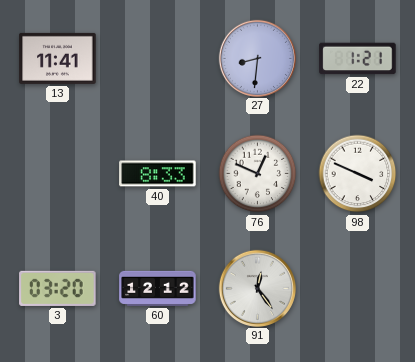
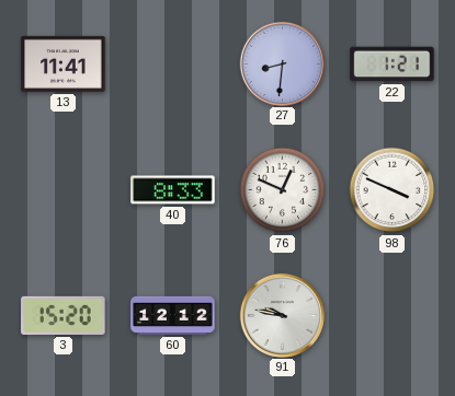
3: 03:20 -> 15:20
91: 12:24 -> 9:47
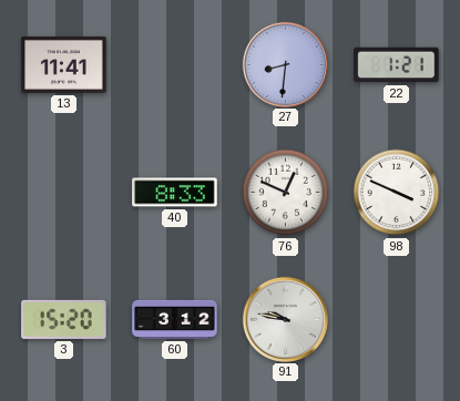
60: 12:12 -> 3:12
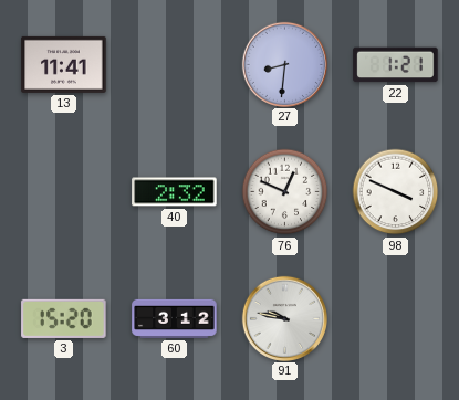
40: 8:33 -> 2:32
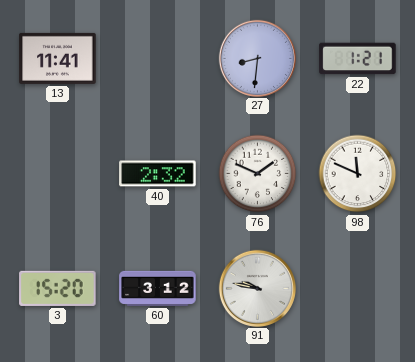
76: 12:49 -> 1:49
98: 3:49 -> 11:49
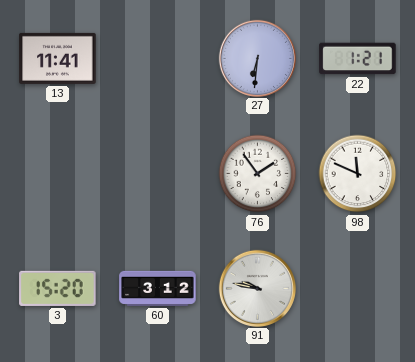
27: 8:31 -> 6:31
40: 2:32 -> none
76: 1:49 -> 1:54
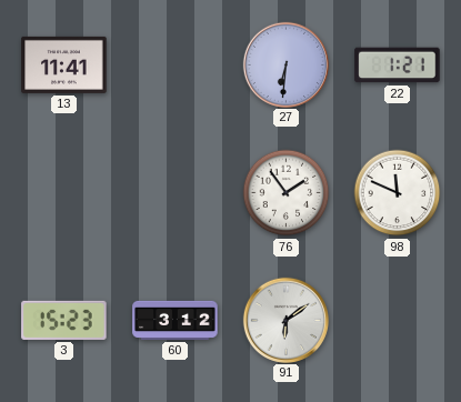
3: 15:20 -> 15:23
91: 9:47 -> 6:09
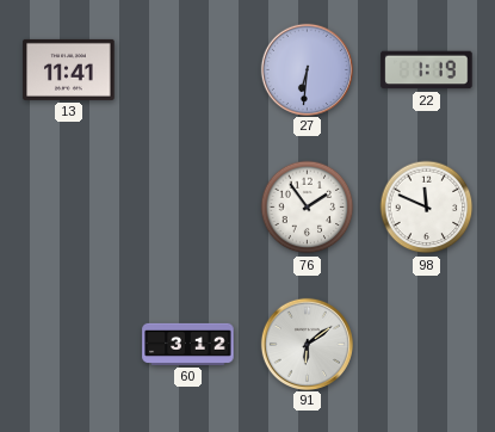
22: 1:21 -> 1:19
3: 15:23 -> none
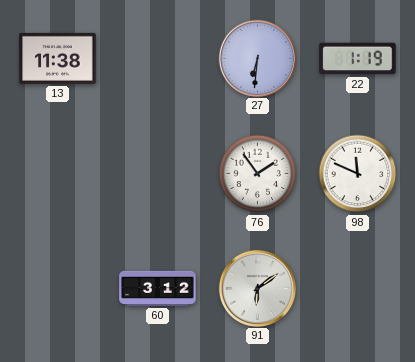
13: 11:41 -> 11:38
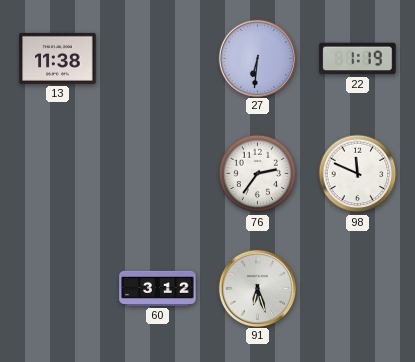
76: 1:54 -> 2:36
91: 6:09 -> 6:27
